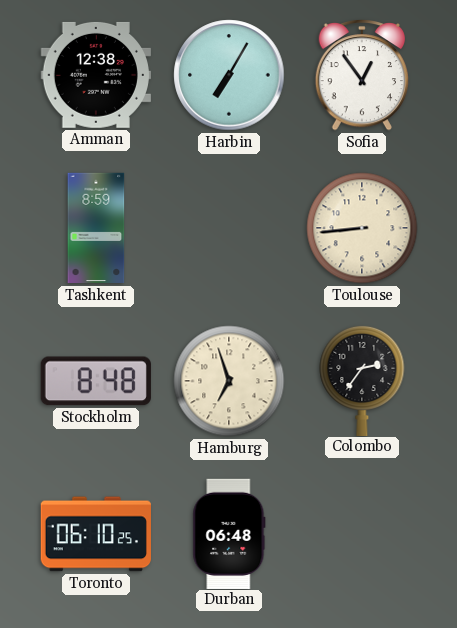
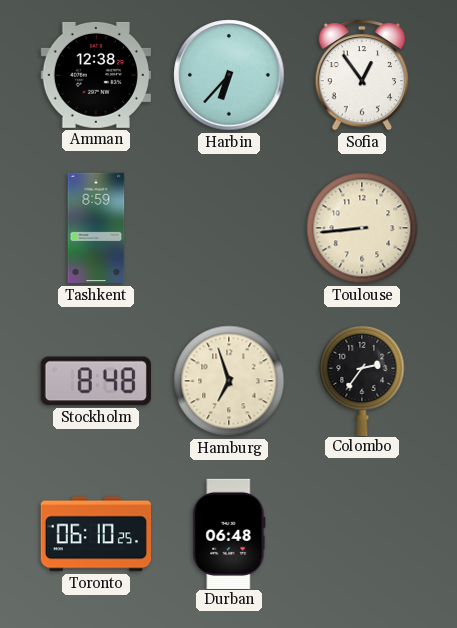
Harbin: 7:05 -> 6:37
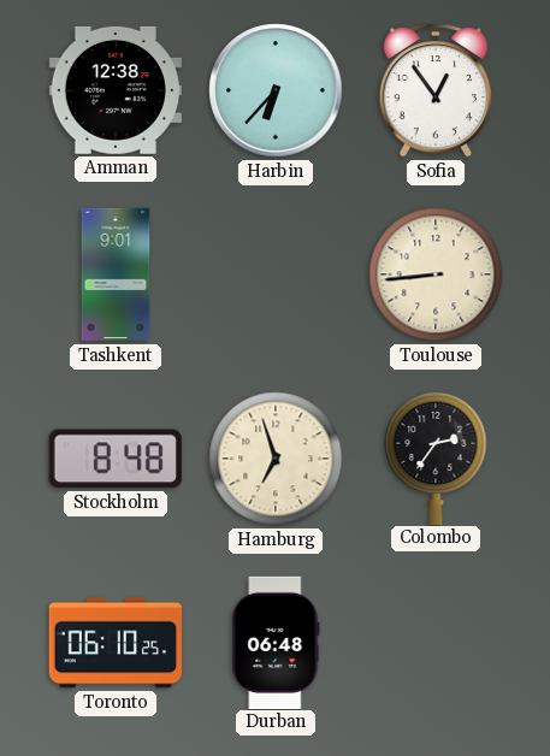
Tashkent: 8:59 -> 9:01
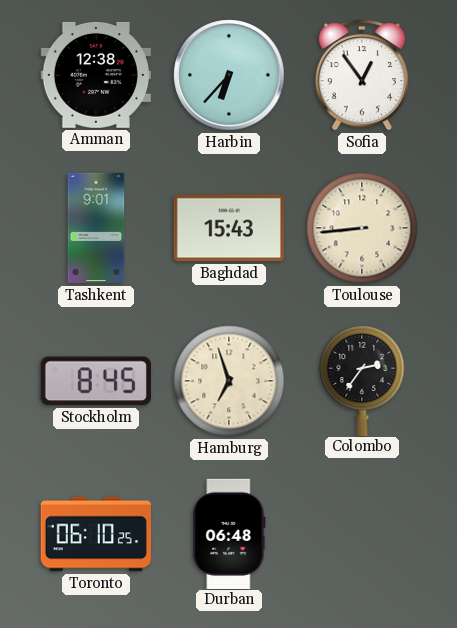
Baghdad: none -> 15:43
Stockholm: 8:48 -> 8:45
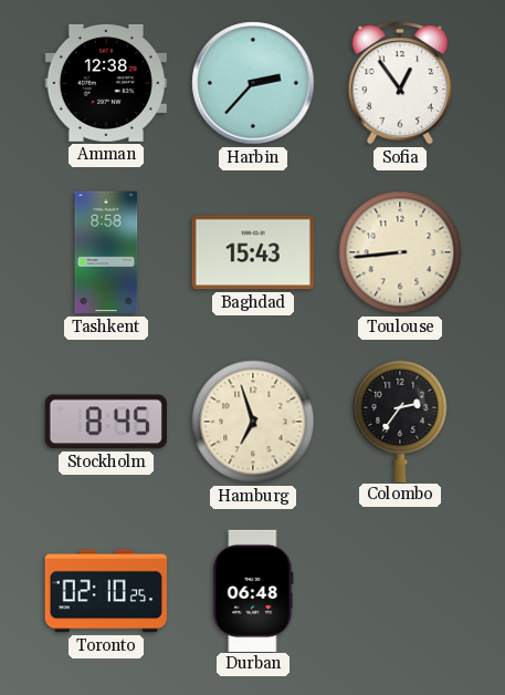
Harbin: 6:37 -> 2:37
Tashkent: 9:01 -> 8:58
Toronto: 06:10 -> 02:10
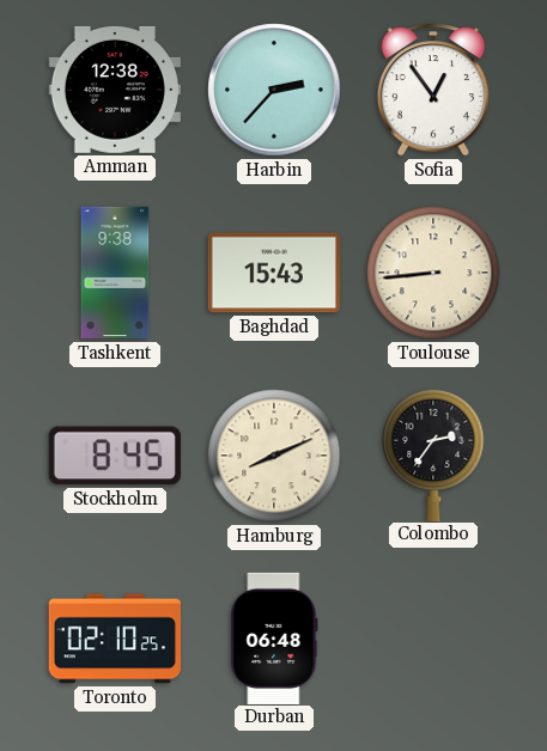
Tashkent: 8:58 -> 9:38
Hamburg: 6:57 -> 8:11
